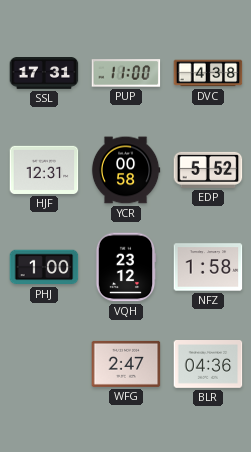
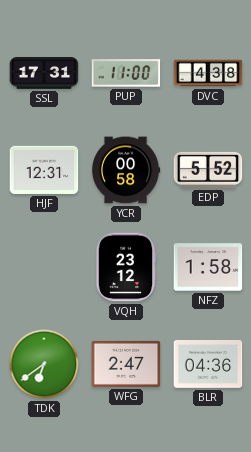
PHJ: 1:00 -> none
TDK: none -> 6:39
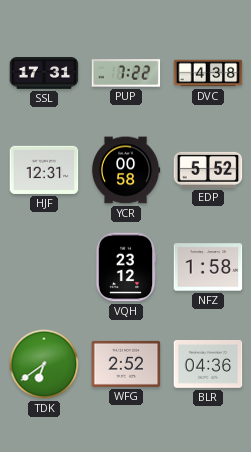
PUP: 11:00 -> 7:22
WFG: 2:47 -> 2:52
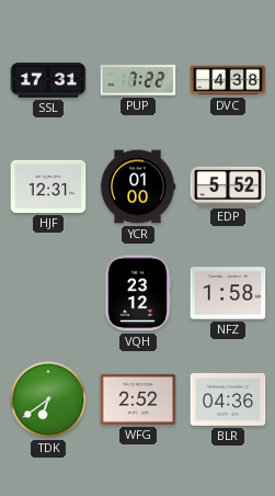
YCR: 00:58 -> 01:00
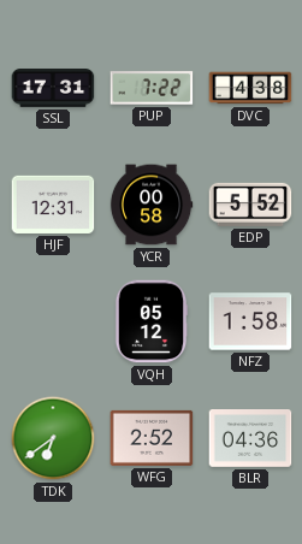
YCR: 01:00 -> 00:58
VQH: 23:12 -> 05:12
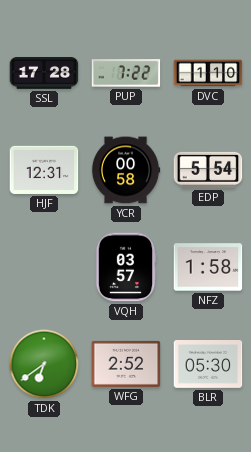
SSL: 17:31 -> 17:28
DVC: 4:38 -> 1:10
EDP: 5:52 -> 5:54
VQH: 05:12 -> 03:57
BLR: 04:36 -> 05:30
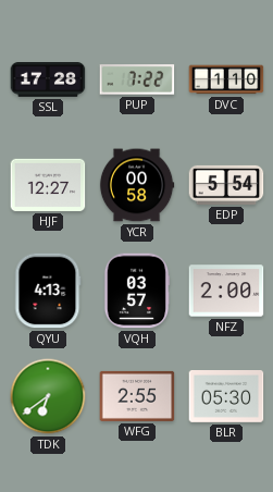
HJF: 12:31 -> 12:27
QYU: none -> 4:13
NFZ: 1:58 -> 2:00
WFG: 2:52 -> 2:55
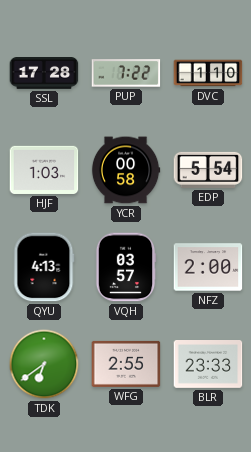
HJF: 12:27 -> 1:03
BLR: 05:30 -> 23:33
